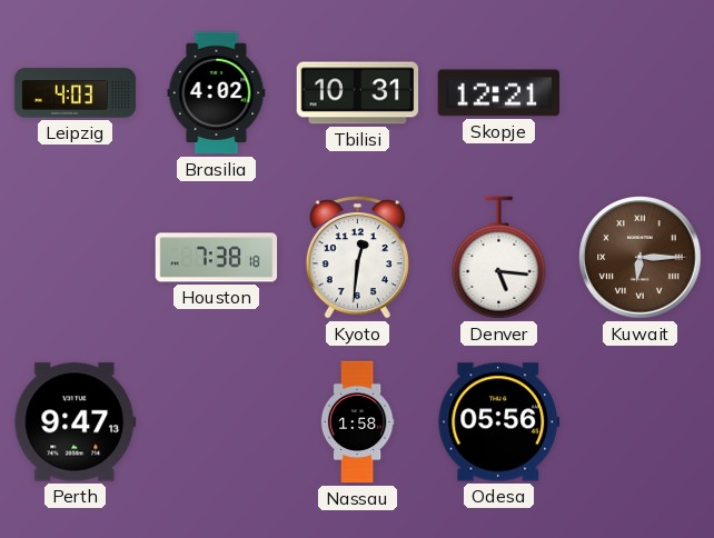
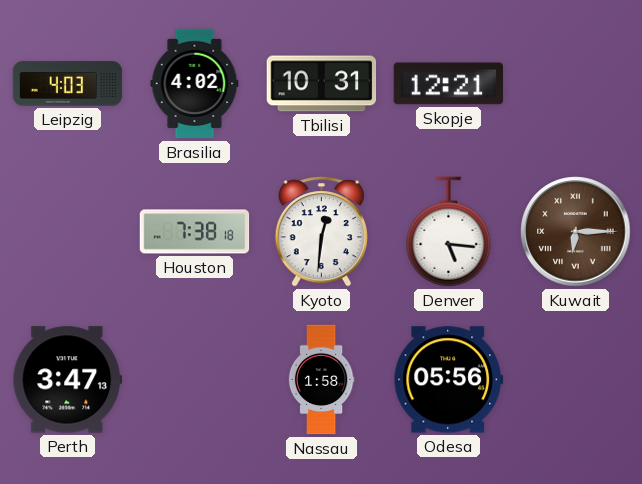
Perth: 9:47 -> 3:47
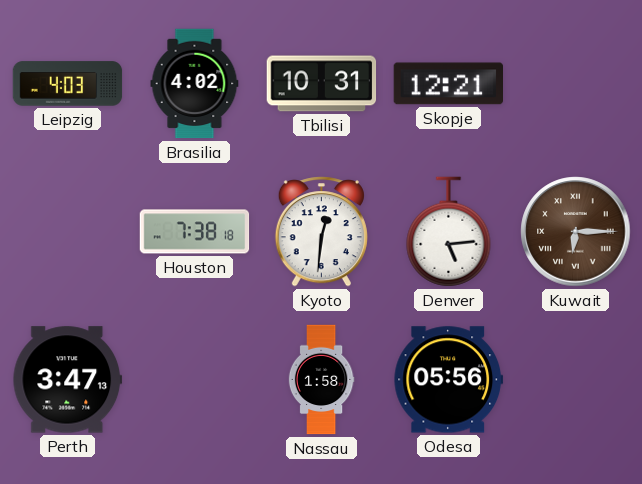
Denver: 5:16 -> 5:14
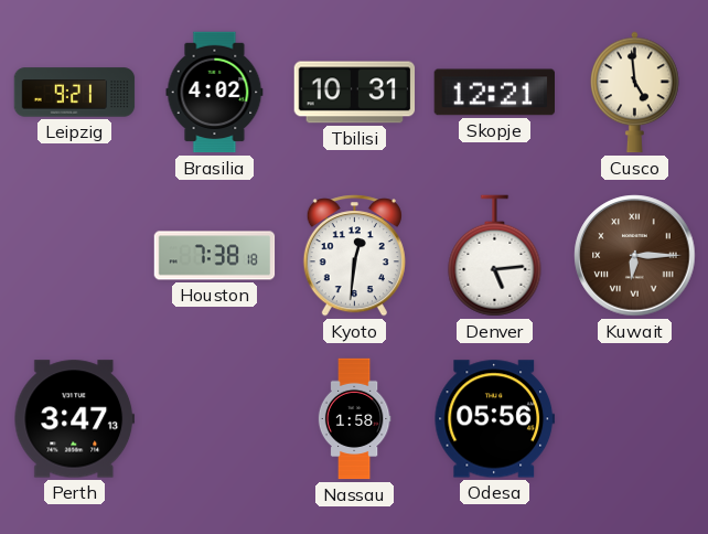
Leipzig: 4:03 -> 9:21
Cusco: none -> 4:59
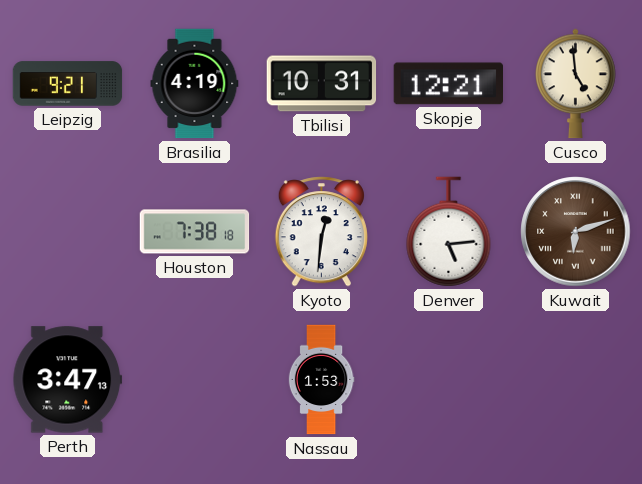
Brasilia: 4:02 -> 4:19
Kuwait: 6:15 -> 6:12
Nassau: 1:58 -> 1:53
Odesa: 05:56 -> none
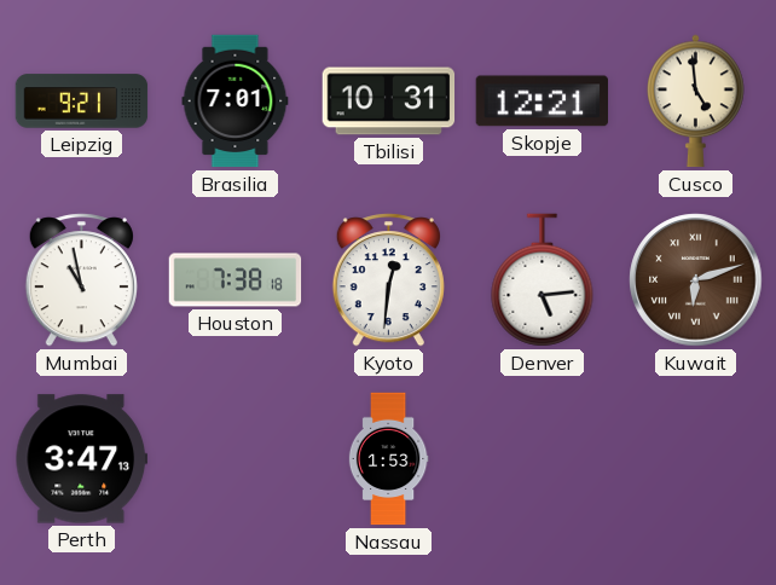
Brasilia: 4:19 -> 7:01
Mumbai: none -> 10:58
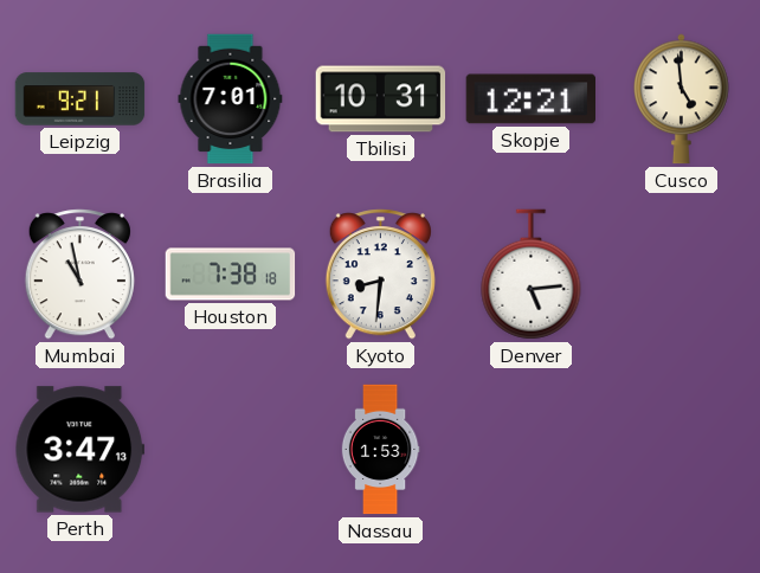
Kyoto: 12:31 -> 8:31
Kuwait: 6:12 -> none
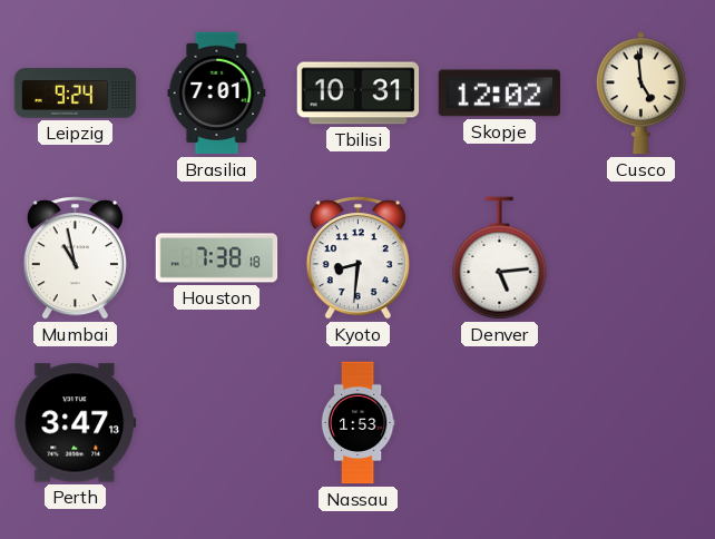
Leipzig: 9:21 -> 9:24
Skopje: 12:21 -> 12:02
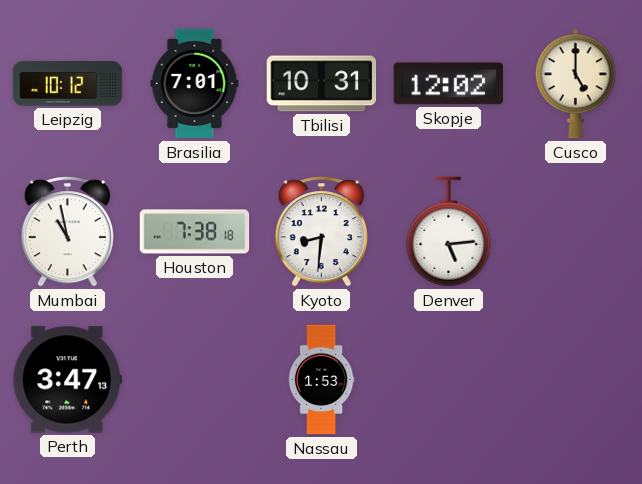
Leipzig: 9:24 -> 10:12
Cusco: 4:59 -> 5:00
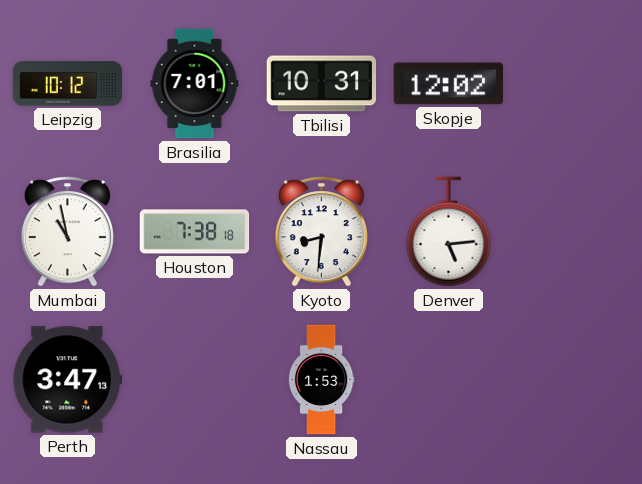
Cusco: 5:00 -> none
